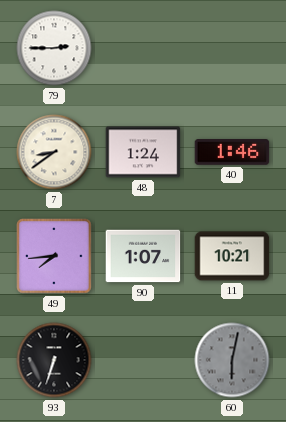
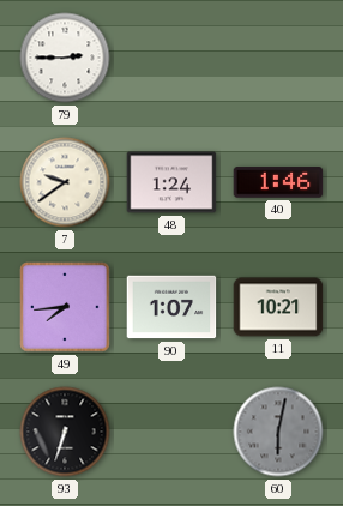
7: 8:39 -> 9:39
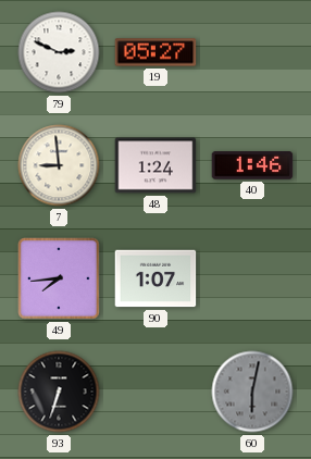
79: 2:45 -> 2:49
19: none -> 05:27
7: 9:39 -> 8:59
11: 10:21 -> none
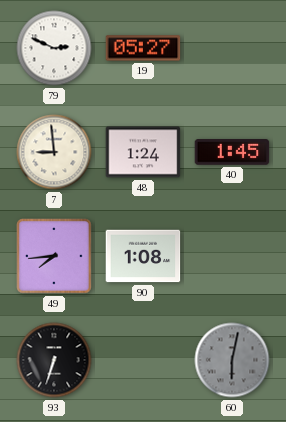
40: 1:46 -> 1:45
90: 1:07 -> 1:08
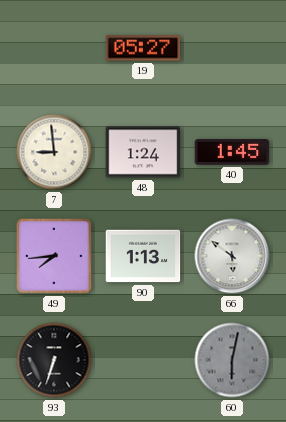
79: 2:49 -> none
90: 1:08 -> 1:13
66: none -> 5:51
